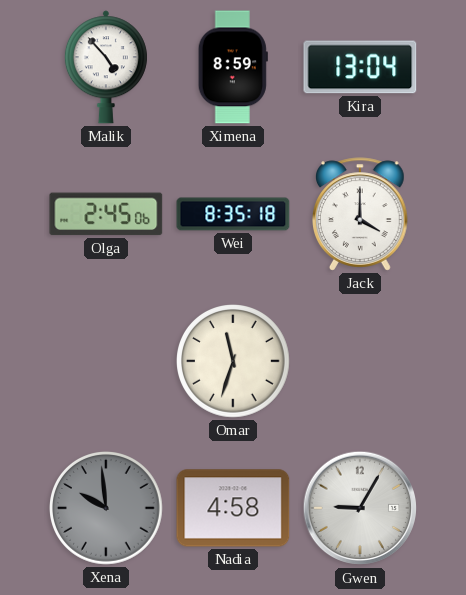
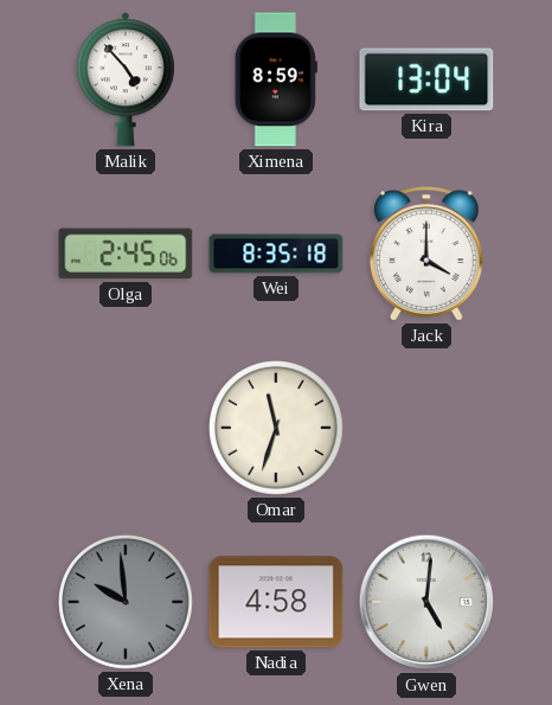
Gwen: 9:05 -> 5:01
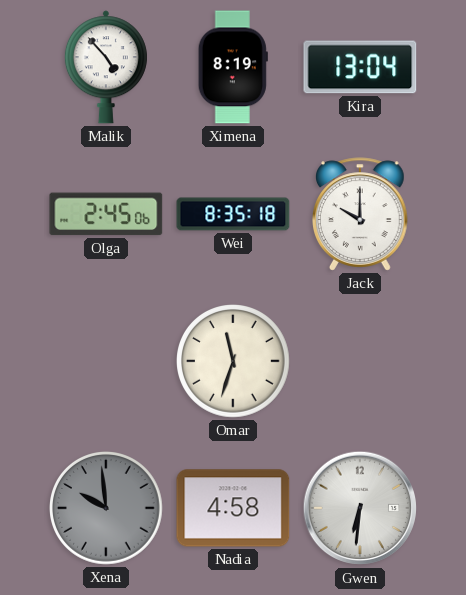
Ximena: 8:59 -> 8:19
Jack: 4:00 -> 10:00
Gwen: 5:01 -> 6:31
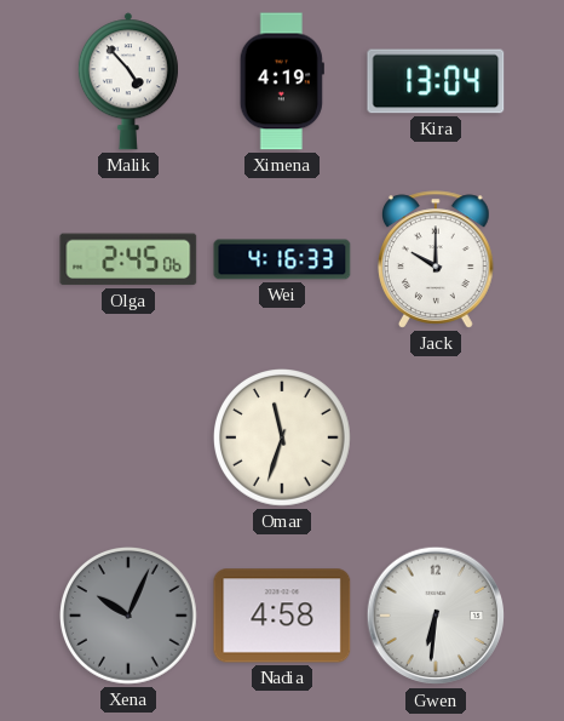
Ximena: 8:19 -> 4:19
Wei: 8:35 -> 4:16
Xena: 9:59 -> 10:04
